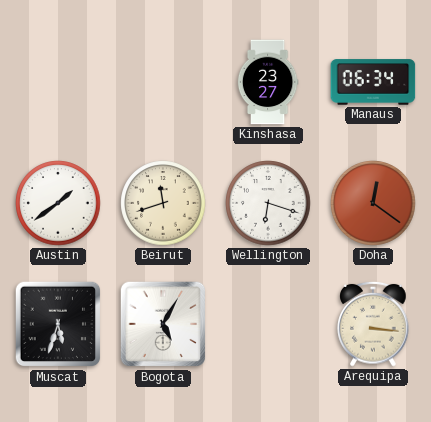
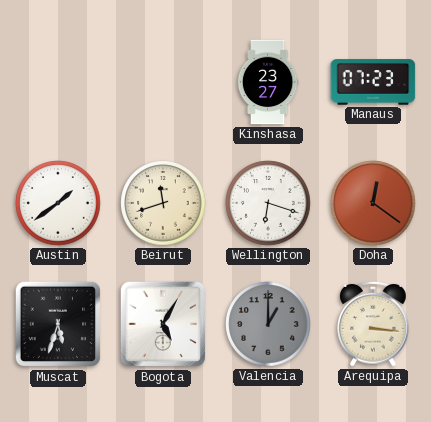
Manaus: 06:34 -> 07:23
Valencia: none -> 1:00
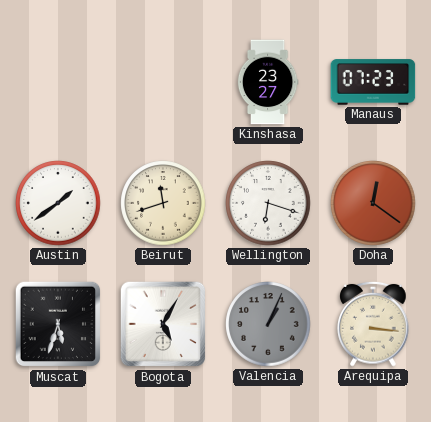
Valencia: 1:00 -> 1:04
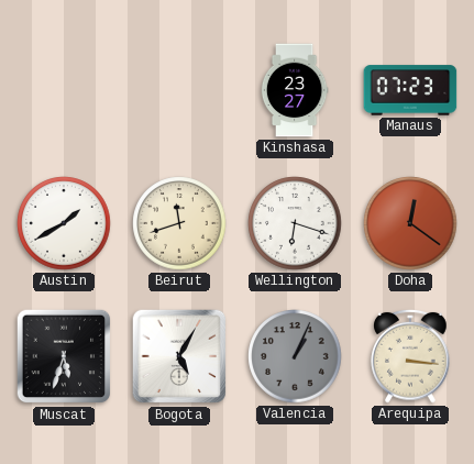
Austin: 1:39 -> 1:40
